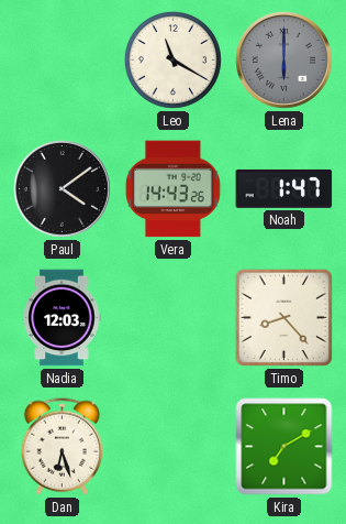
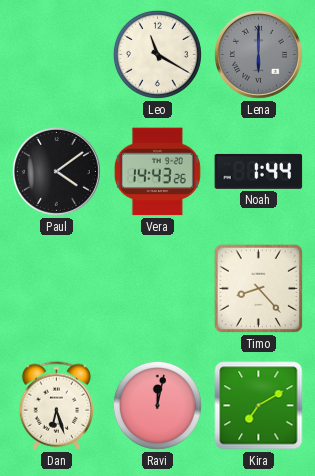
Noah: 1:47 -> 1:44
Nadia: 12:03 -> none
Ravi: none -> 12:02
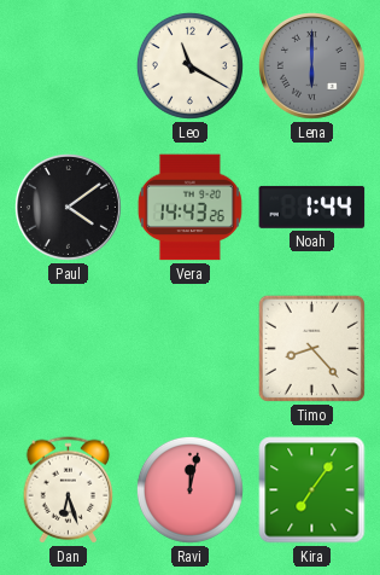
Kira: 7:10 -> 7:06
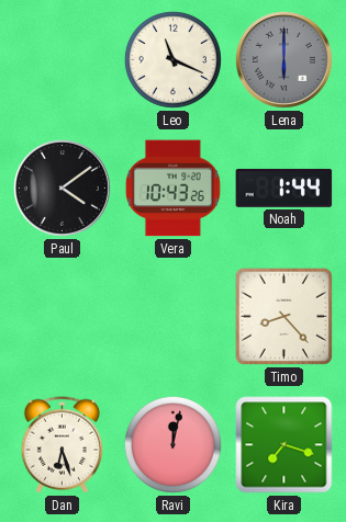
Leo: 11:20 -> 11:19
Vera: 14:43 -> 10:43
Kira: 7:06 -> 7:18
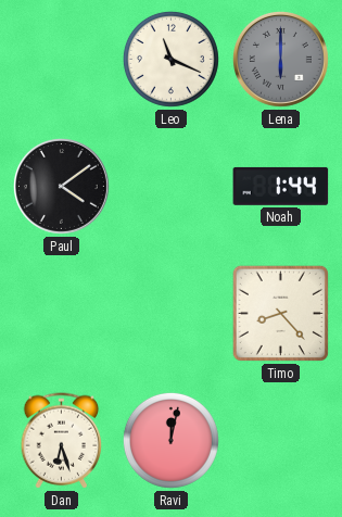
Vera: 10:43 -> none
Kira: 7:18 -> none
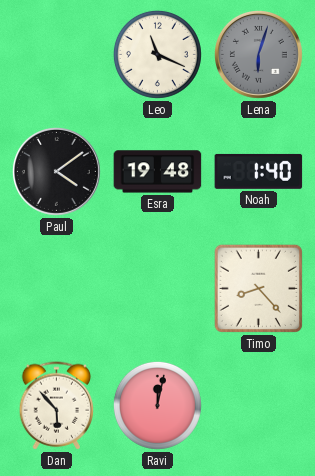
Lena: 6:00 -> 6:03
Esra: none -> 19:48
Noah: 1:44 -> 1:40
Dan: 6:27 -> 5:53
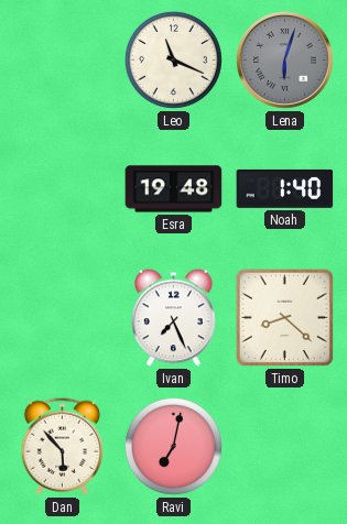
Paul: 4:09 -> none
Ivan: none -> 7:26
Timo: 8:23 -> 8:22
Ravi: 12:02 -> 7:02
